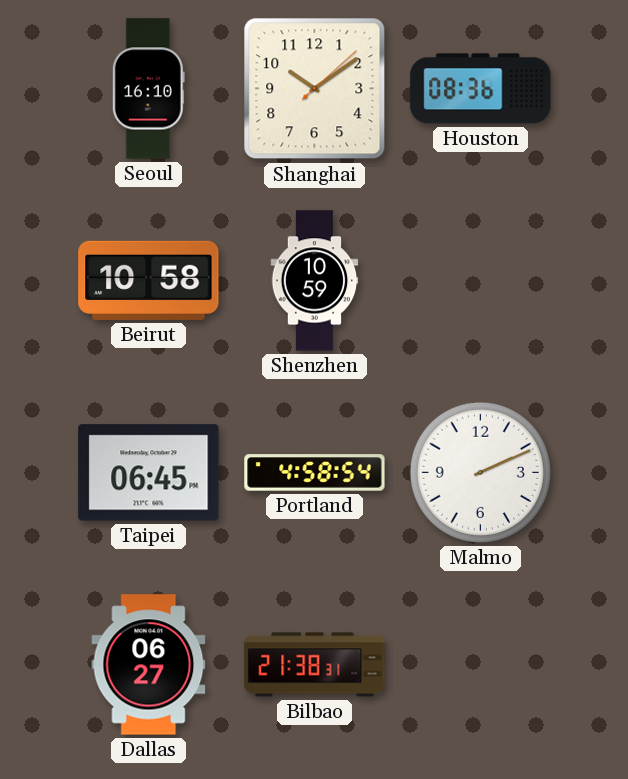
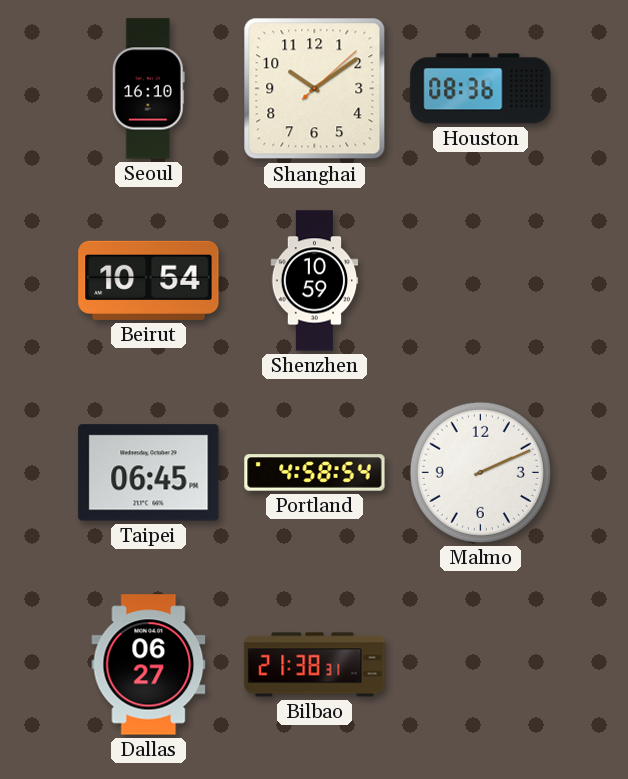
Beirut: 10:58 -> 10:54
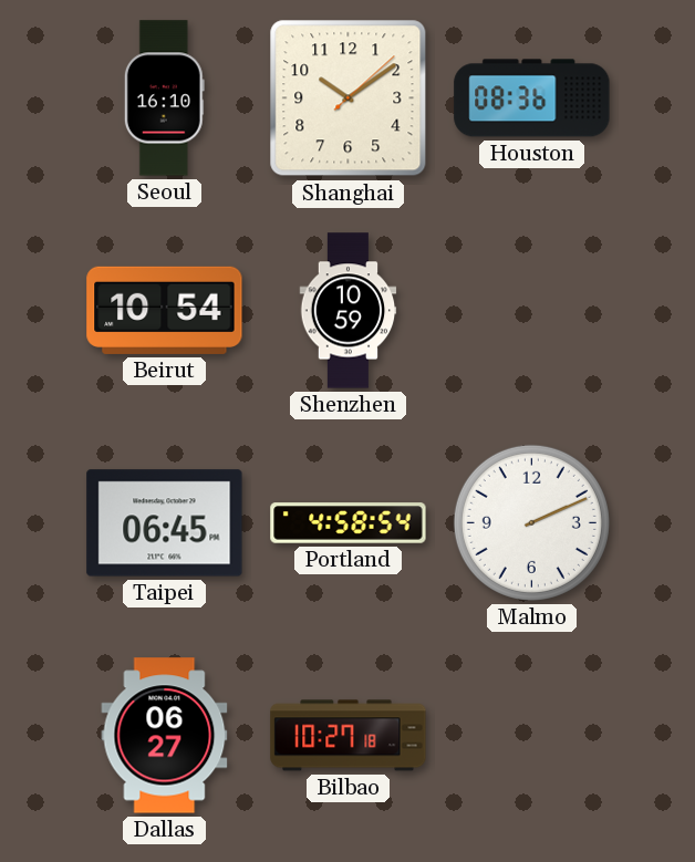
Bilbao: 21:38 -> 10:27
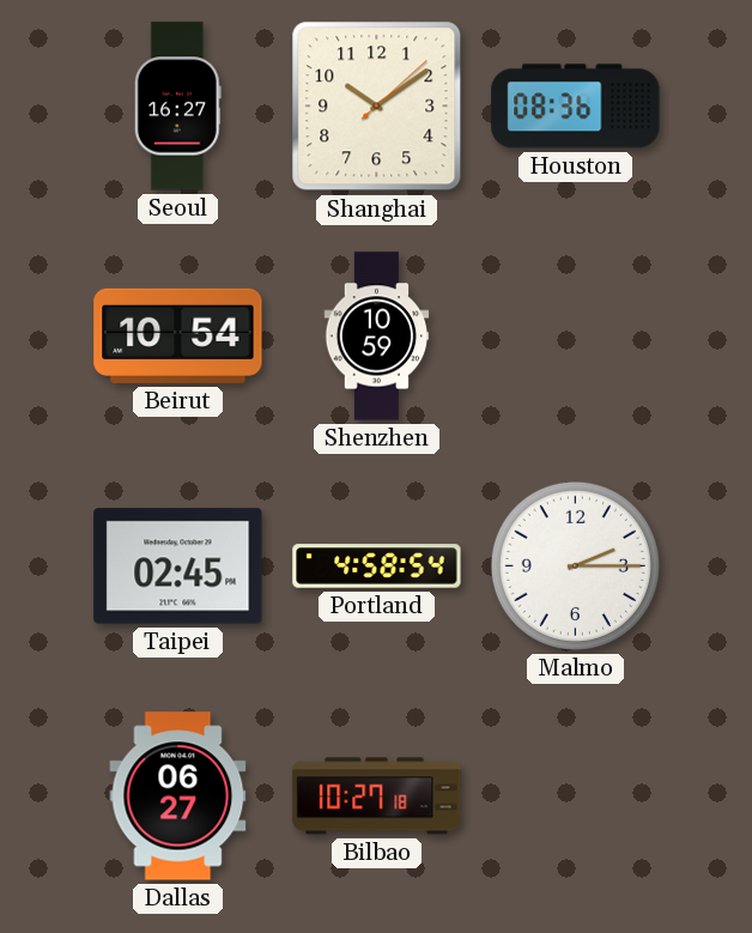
Seoul: 16:10 -> 16:27
Taipei: 06:45 -> 02:45
Malmo: 2:11 -> 2:15
